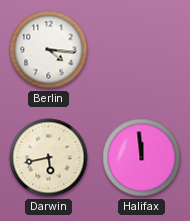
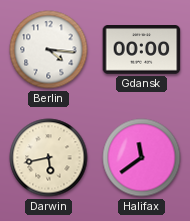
Gdansk: none -> 00:00
Halifax: 11:59 -> 11:39
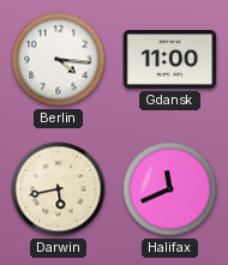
Gdansk: 00:00 -> 11:00
Halifax: 11:39 -> 11:41
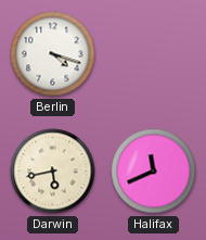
Berlin: 4:16 -> 4:18
Gdansk: 11:00 -> none
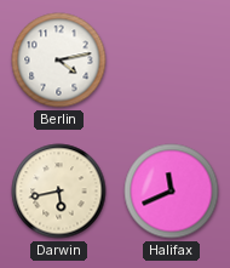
Berlin: 4:18 -> 4:13
